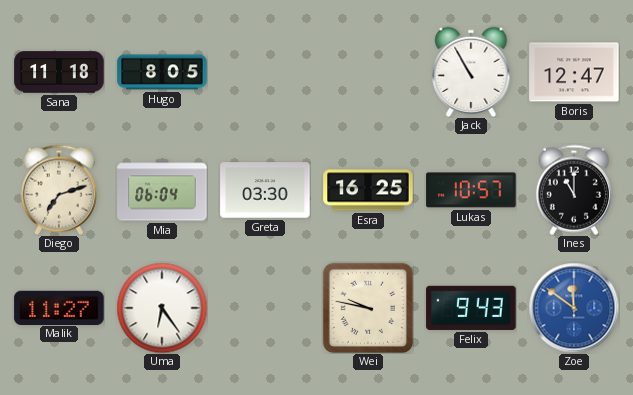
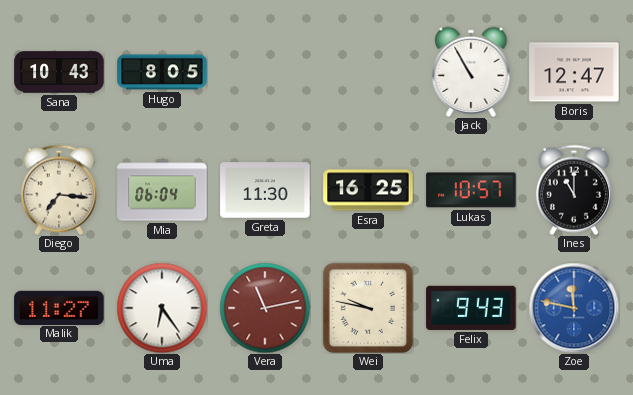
Sana: 11:18 -> 10:43
Diego: 7:12 -> 7:16
Greta: 03:30 -> 11:30
Vera: none -> 11:13
Zoe: 11:51 -> 11:47
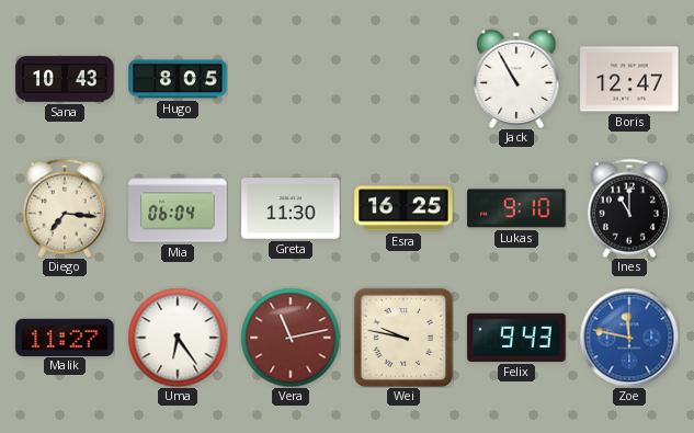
Lukas: 10:57 -> 9:10
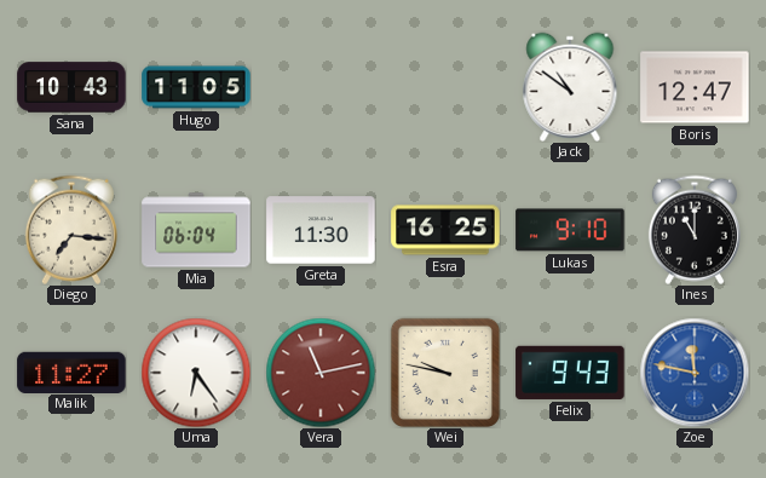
Hugo: 8:05 -> 11:05
Jack: 10:55 -> 10:51
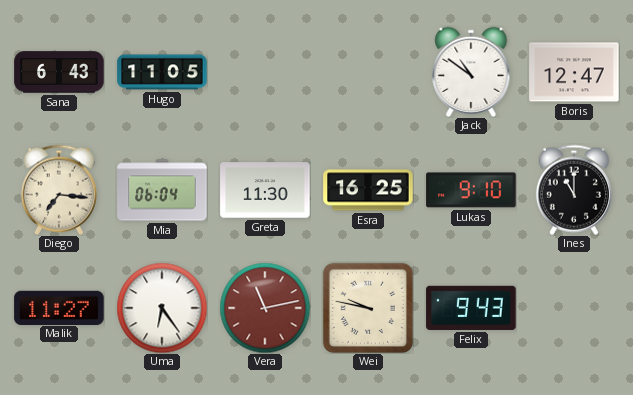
Sana: 10:43 -> 6:43
Zoe: 11:47 -> none
